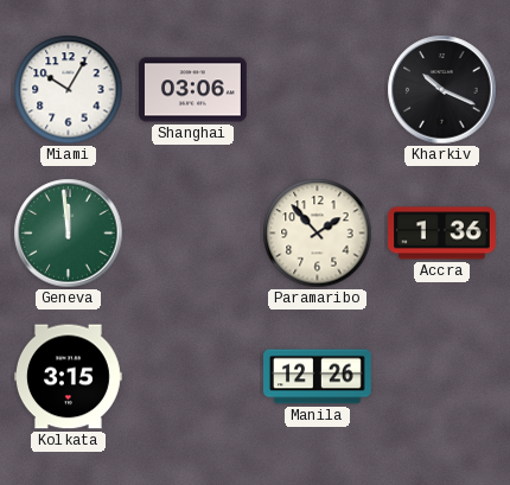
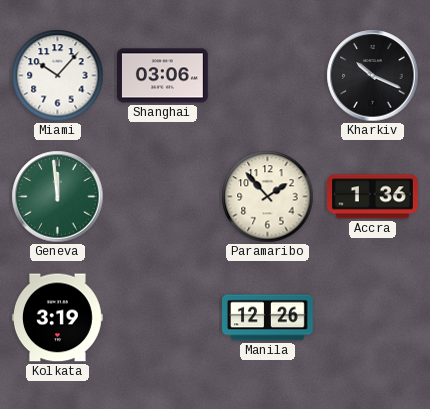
Miami: 10:05 -> 10:07
Kolkata: 3:15 -> 3:19
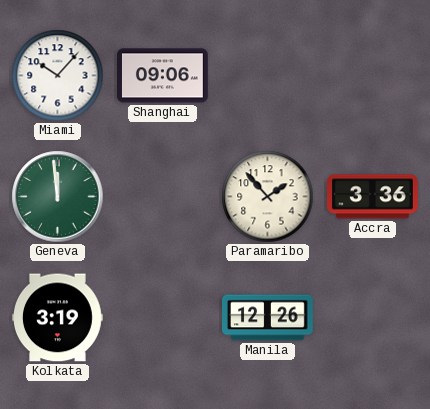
Shanghai: 03:06 -> 09:06
Kharkiv: 10:19 -> none
Accra: 1:36 -> 3:36
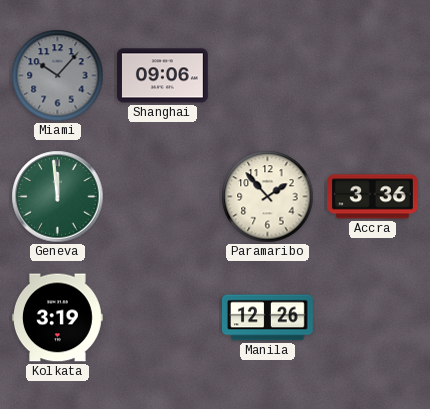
Miami dial: white -> grey
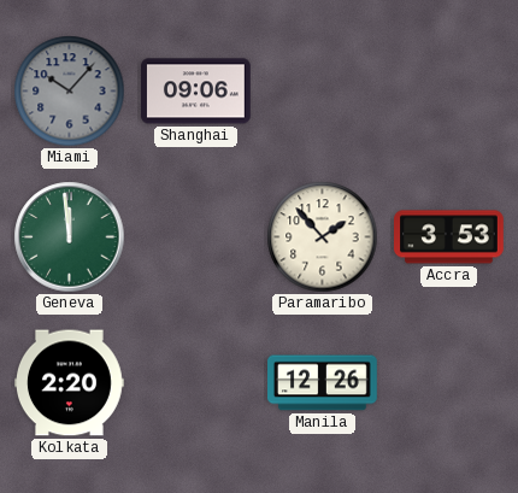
Accra: 3:36 -> 3:53
Kolkata: 3:19 -> 2:20
